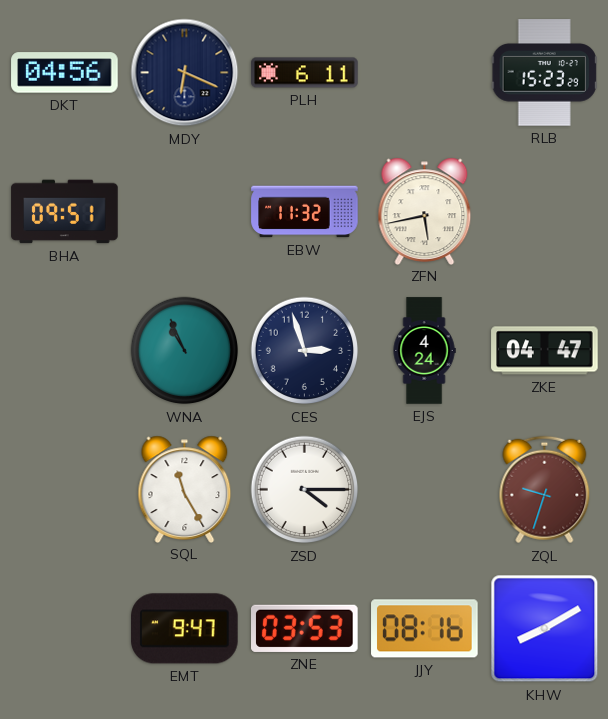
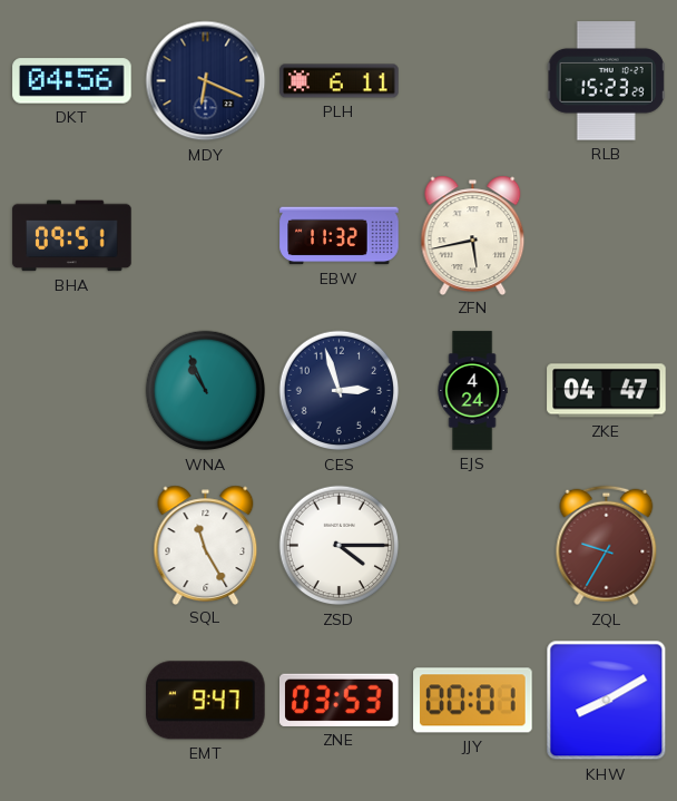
ZQL: 9:33 -> 9:35
JJY: 08:16 -> 00:01
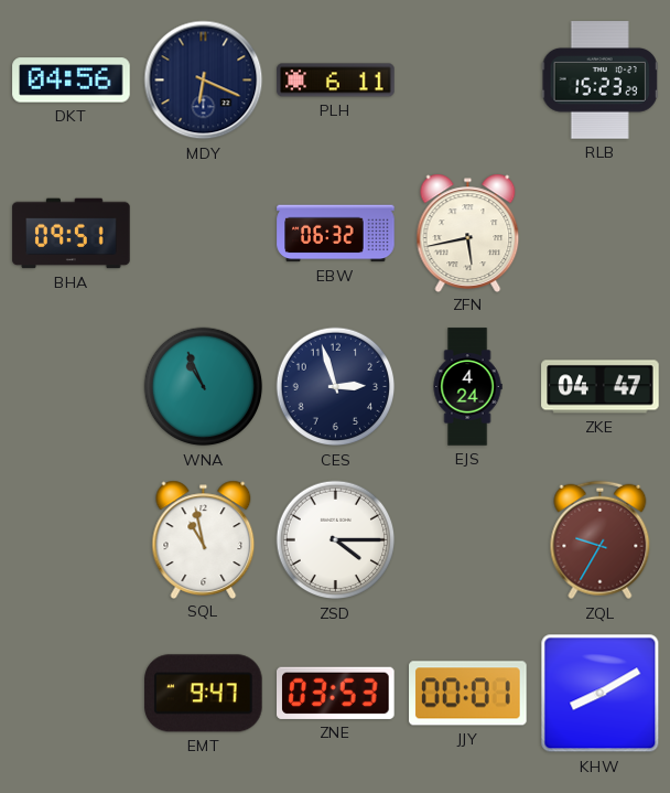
EBW: 11:32 -> 06:32
SQL: 11:25 -> 10:58
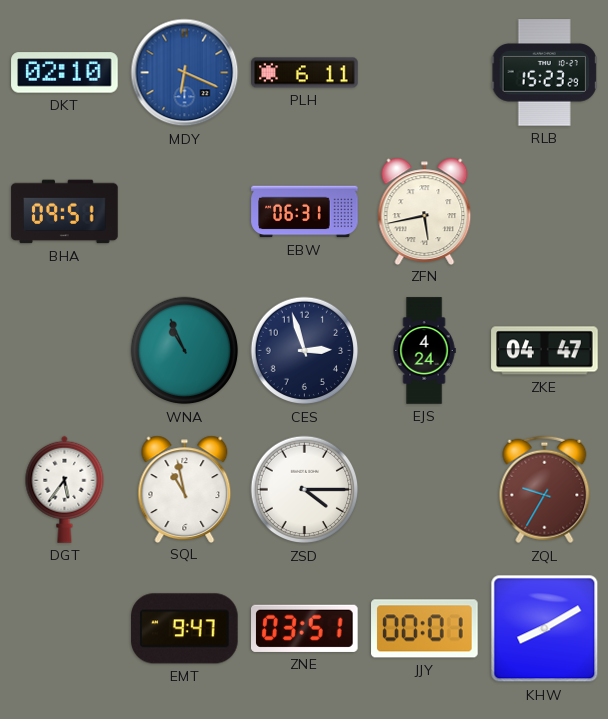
DKT: 04:56 -> 02:10
MDY dial: navy -> blue
EBW: 06:32 -> 06:31
DGT: none -> 5:36
ZNE: 03:53 -> 03:51
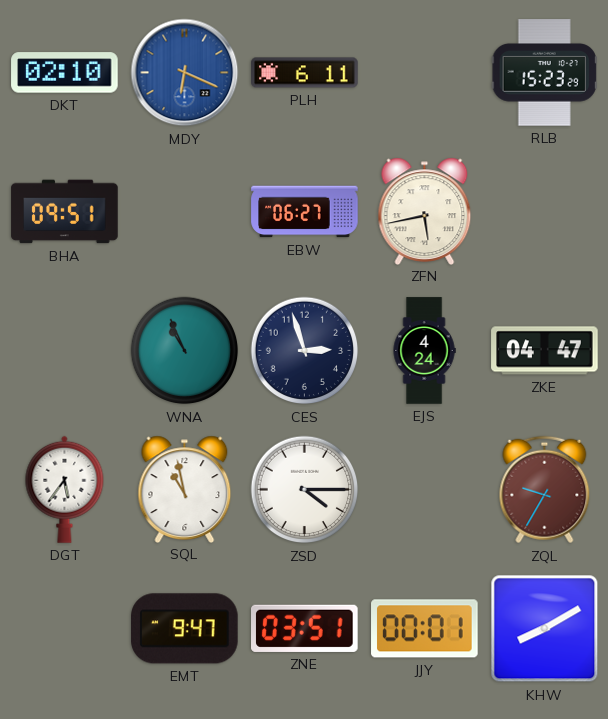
EBW: 06:31 -> 06:27
